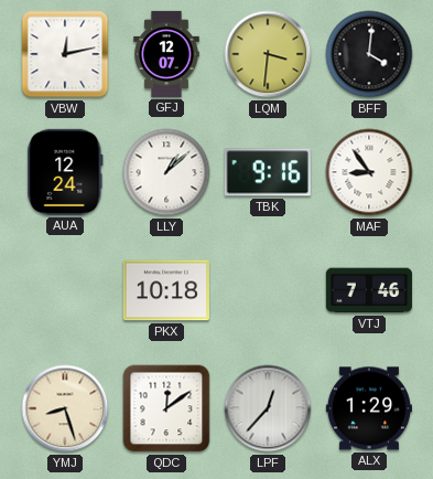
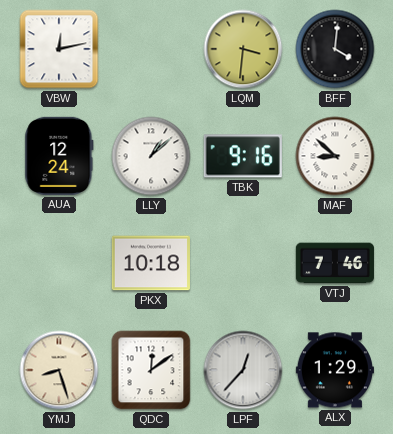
GFJ: 12:07 -> none
MAF: 8:54 -> 8:52
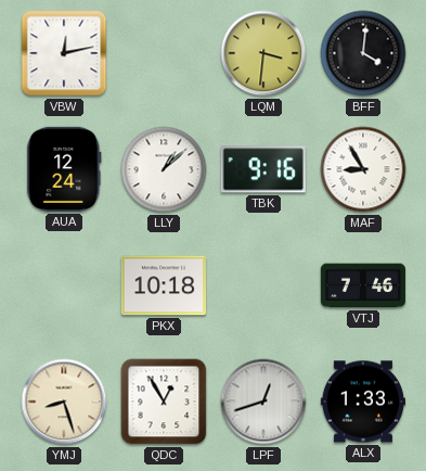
MAF: 8:52 -> 8:55
QDC: 12:09 -> 12:55
LPF: 12:37 -> 12:42
ALX: 1:29 -> 1:33
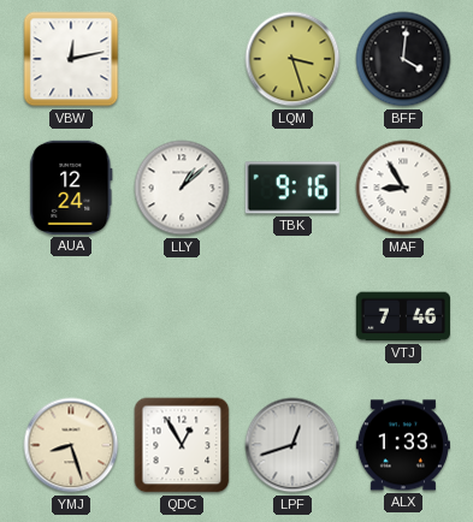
LQM: 3:31 -> 3:27
PKX: 10:18 -> none
